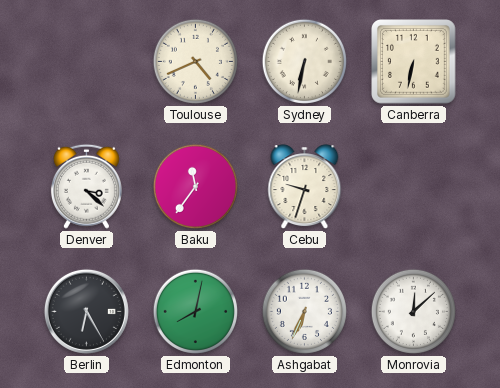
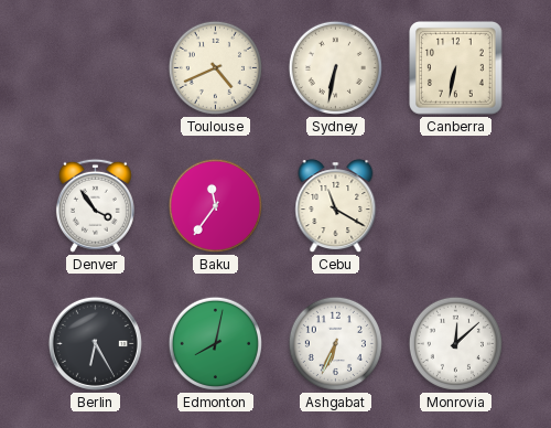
Denver: 3:22 -> 3:54
Cebu: 9:33 -> 11:20
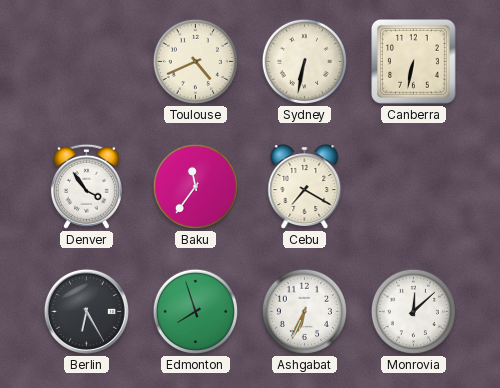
Cebu: 11:20 -> 7:20
Edmonton: 8:02 -> 7:57
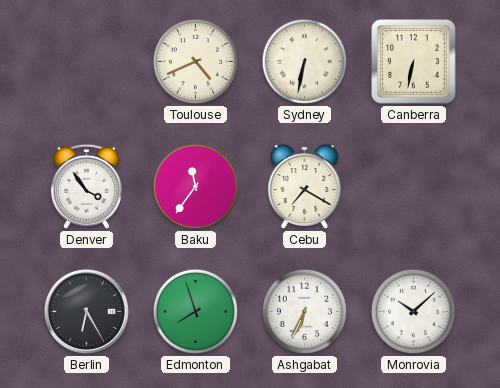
Monrovia: 12:08 -> 10:08
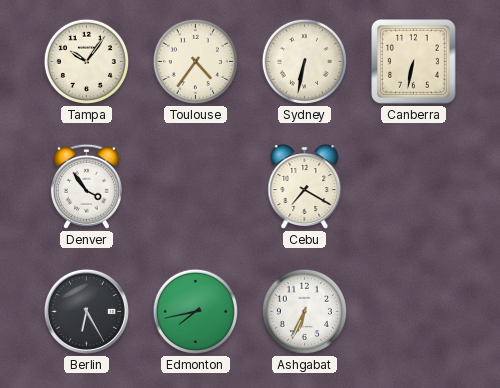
Tampa: none -> 10:06
Toulouse: 4:41 -> 4:36
Baku: 11:36 -> none
Edmonton: 7:57 -> 7:43
Monrovia: 10:08 -> none
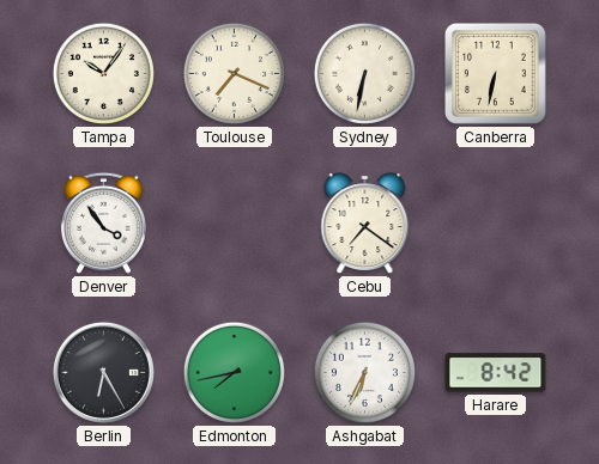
Toulouse: 4:36 -> 7:19
Cebu: 7:20 -> 7:21
Harare: none -> 8:42
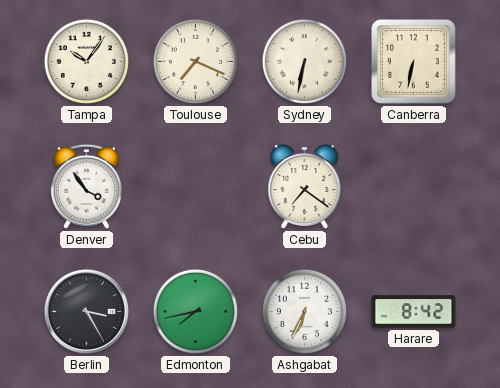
Berlin: 6:25 -> 3:25
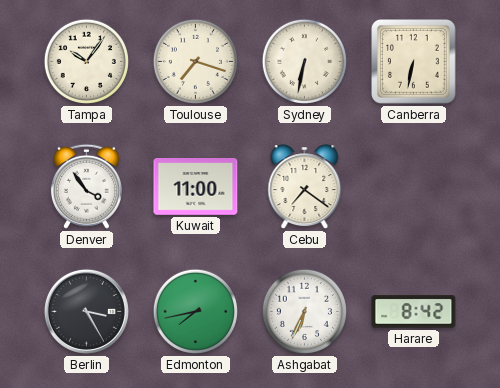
Toulouse: 7:19 -> 7:18
Kuwait: none -> 11:00
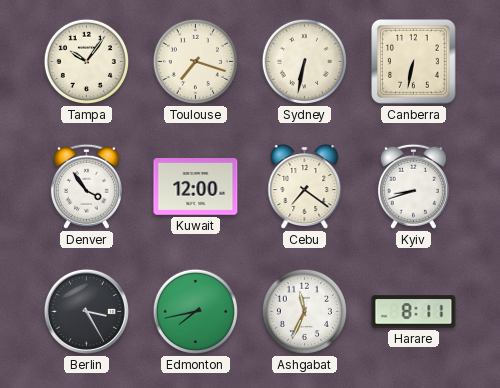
Kuwait: 11:00 -> 12:00
Kyiv: none -> 8:42
Ashgabat: 6:34 -> 11:34
Harare: 8:42 -> 8:11
